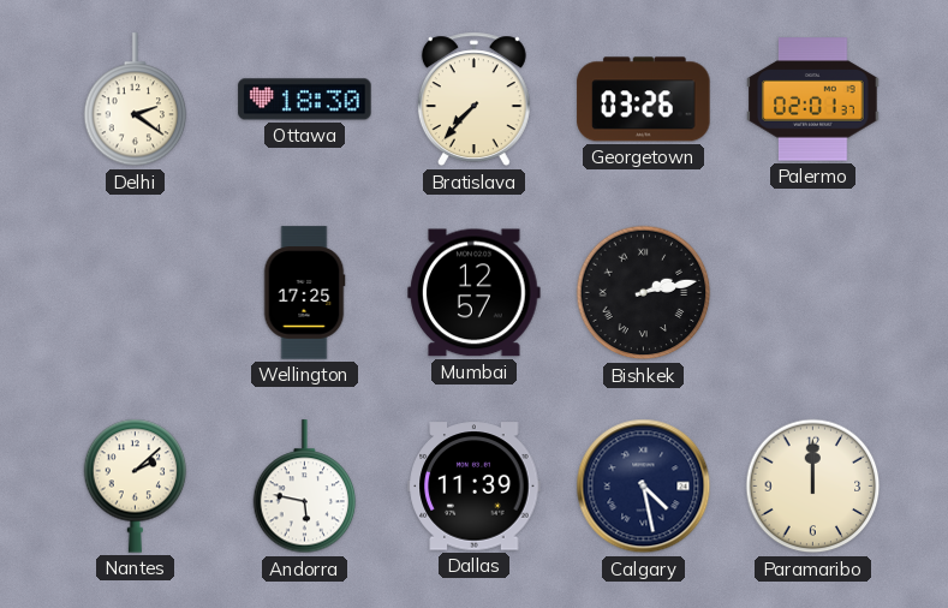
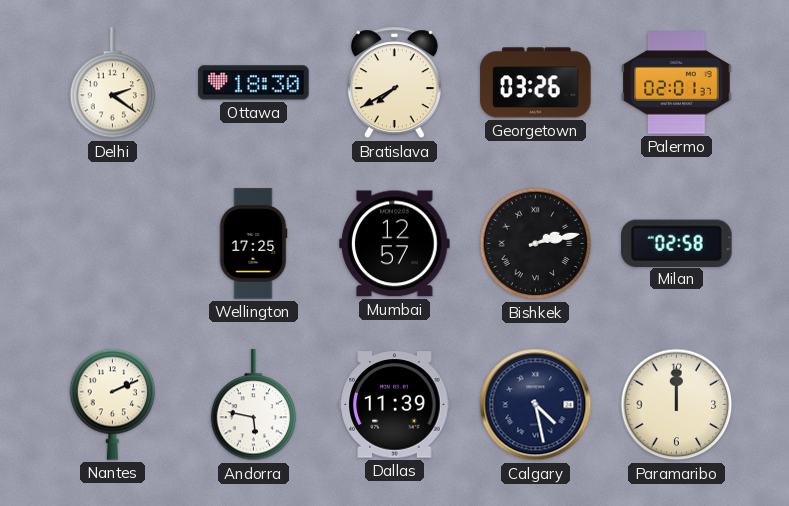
Bratislava: 7:37 -> 7:40
Milan: none -> 02:58
Nantes: 2:08 -> 2:11
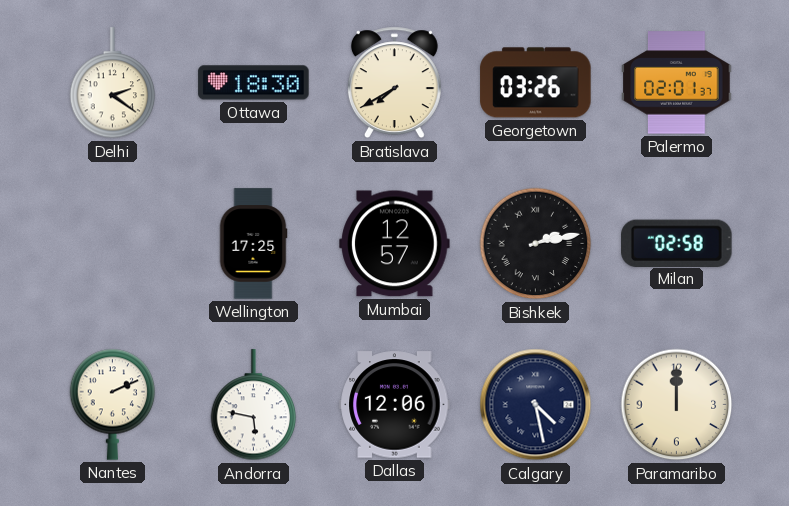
Dallas: 11:39 -> 12:06
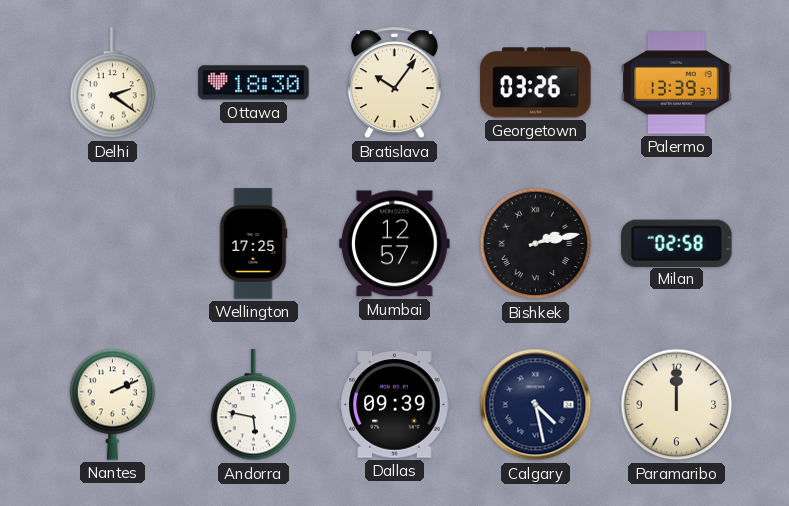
Bratislava: 7:40 -> 10:06
Palermo: 02:01 -> 13:39
Dallas: 12:06 -> 09:39
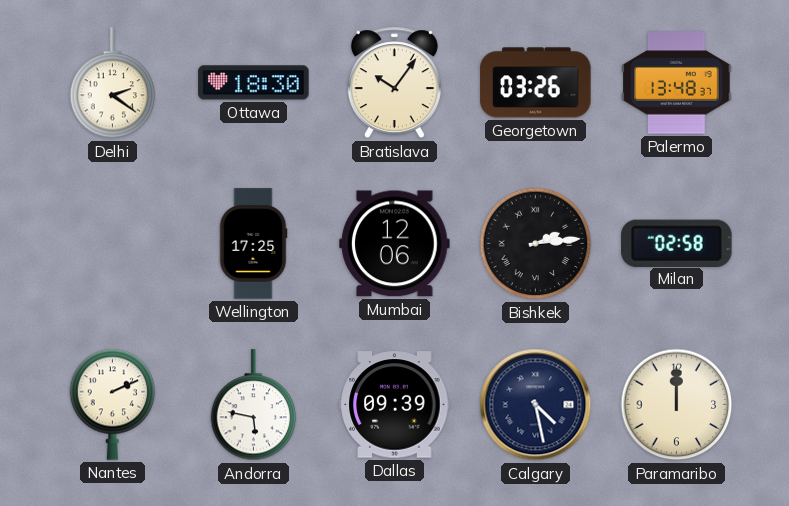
Palermo: 13:39 -> 13:48
Mumbai: 12:57 -> 12:06
Bishkek: 2:13 -> 2:14
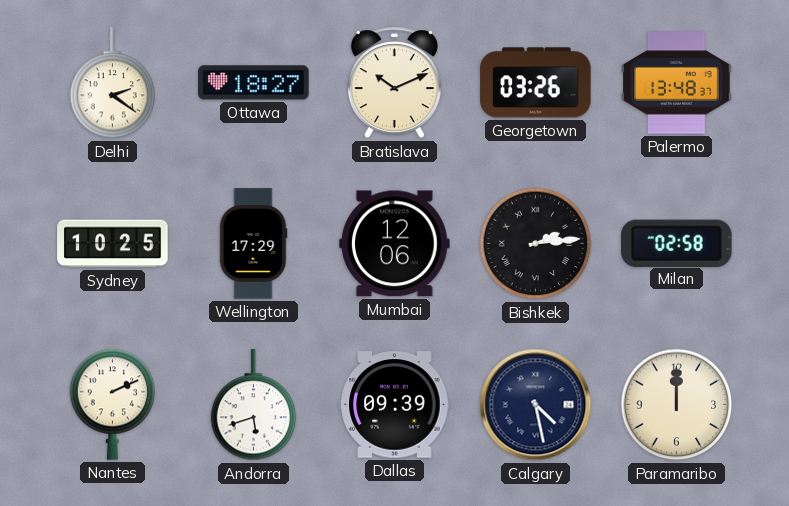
Ottawa: 18:30 -> 18:27
Bratislava: 10:06 -> 10:11
Sydney: none -> 10:25
Wellington: 17:25 -> 17:29
Andorra: 5:47 -> 5:42
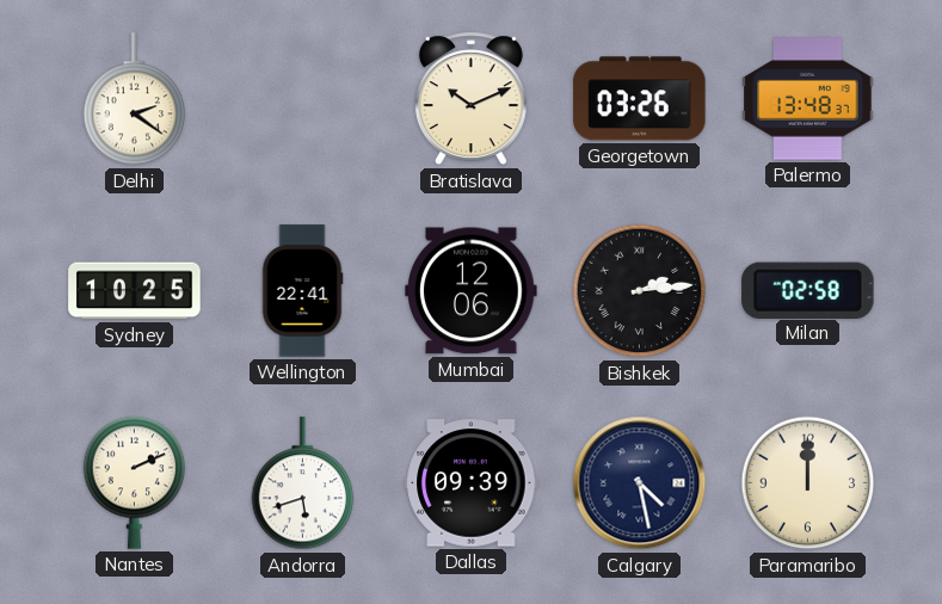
Ottawa: 18:27 -> none
Wellington: 17:29 -> 22:41
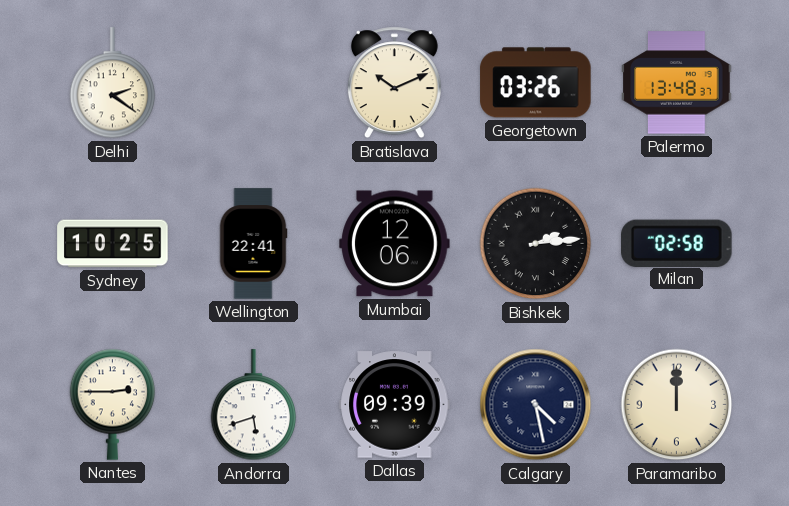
Nantes: 2:11 -> 2:45
